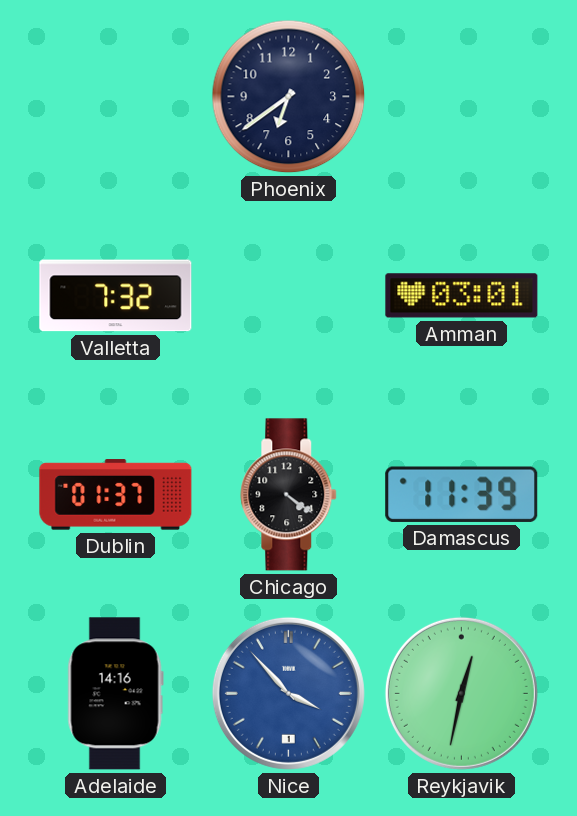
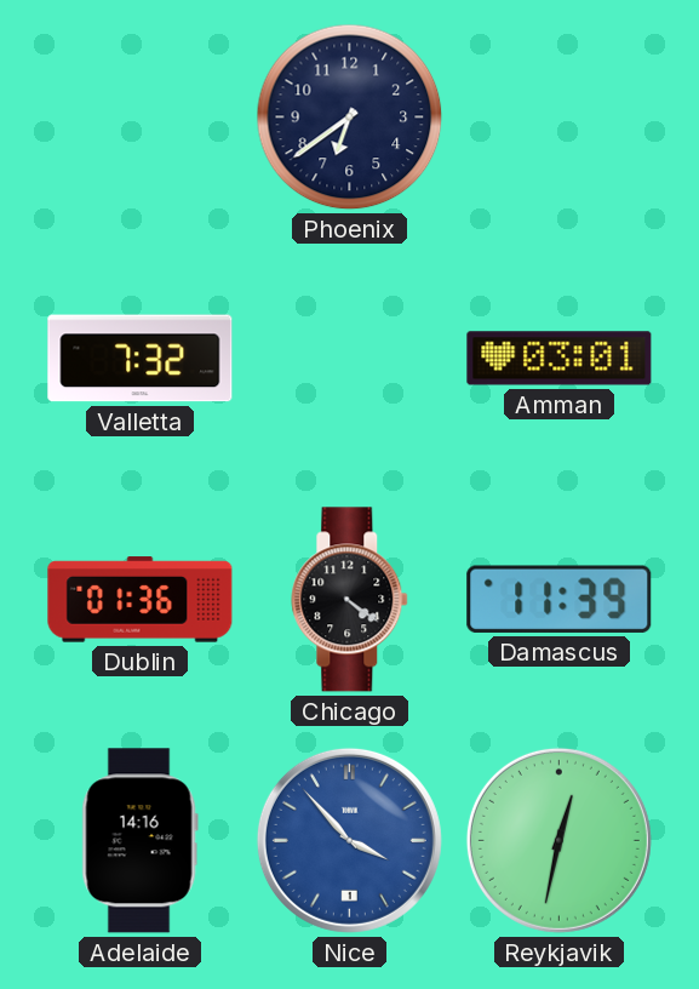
Dublin: 01:37 -> 01:36
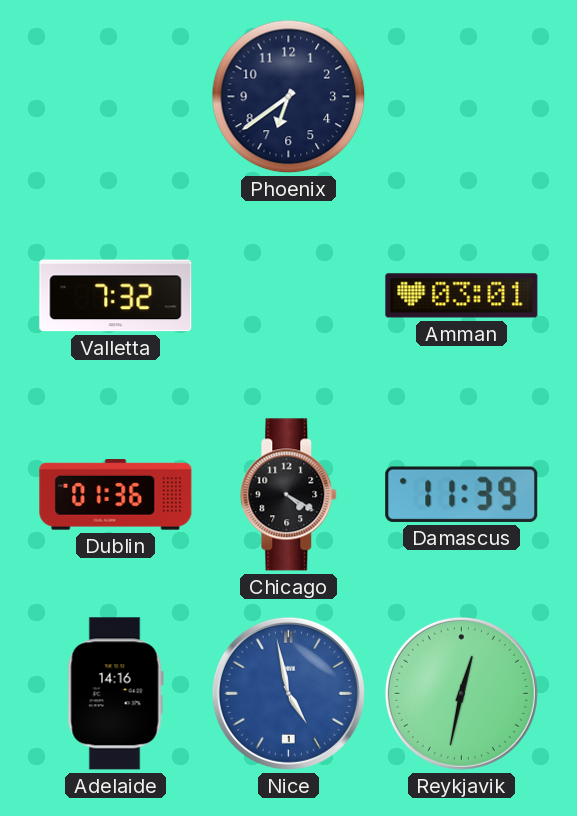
Chicago: 4:21 -> 4:20
Nice: 3:53 -> 4:58
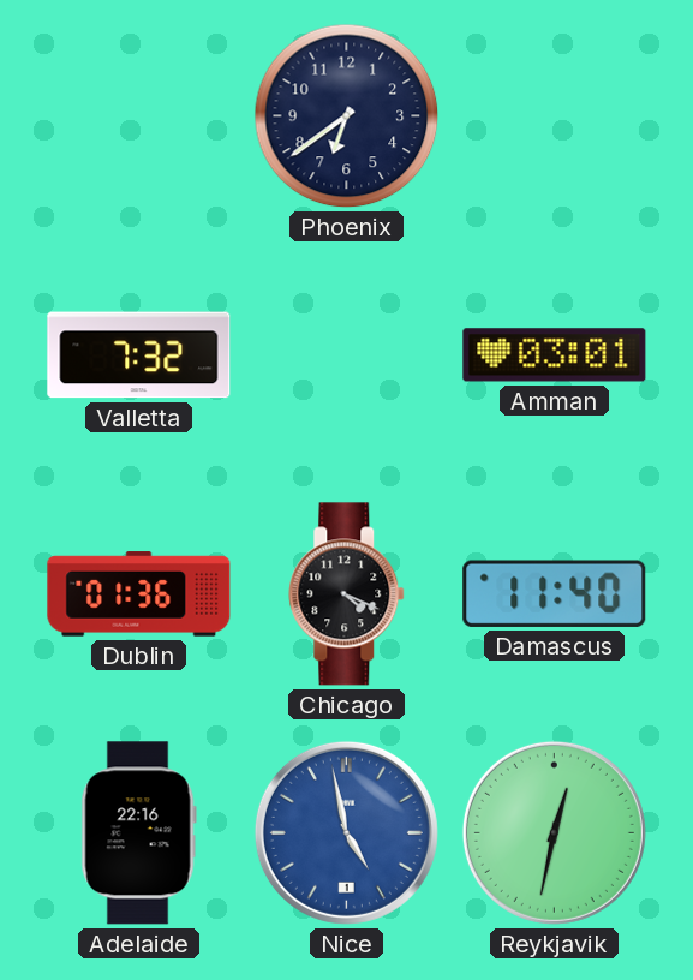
Chicago: 4:20 -> 4:19
Damascus: 11:39 -> 11:40
Adelaide: 14:16 -> 22:16
